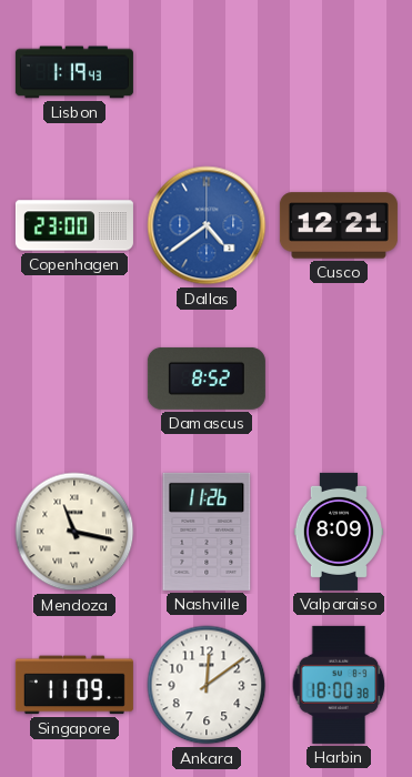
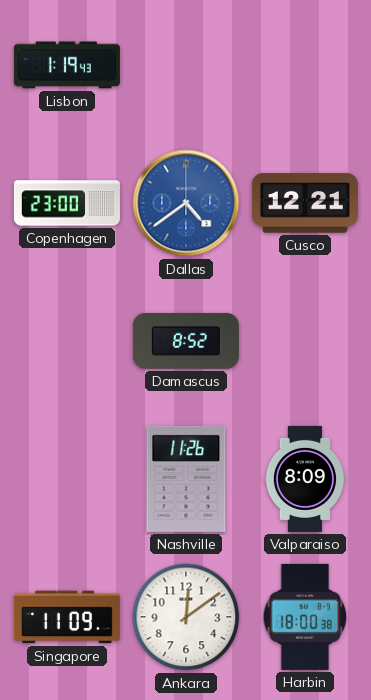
Mendoza: 11:17 -> none
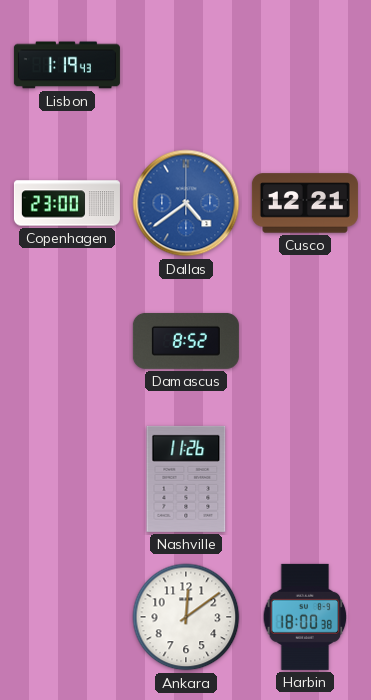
Valparaiso: 8:09 -> none
Singapore: 11:09 -> none
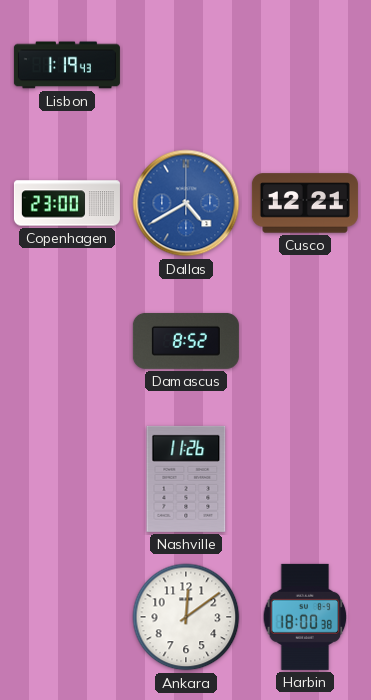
Dallas: 4:39 -> 4:40
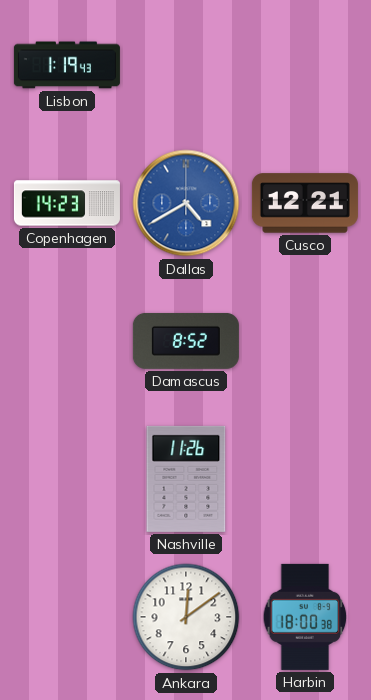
Copenhagen: 23:00 -> 14:23
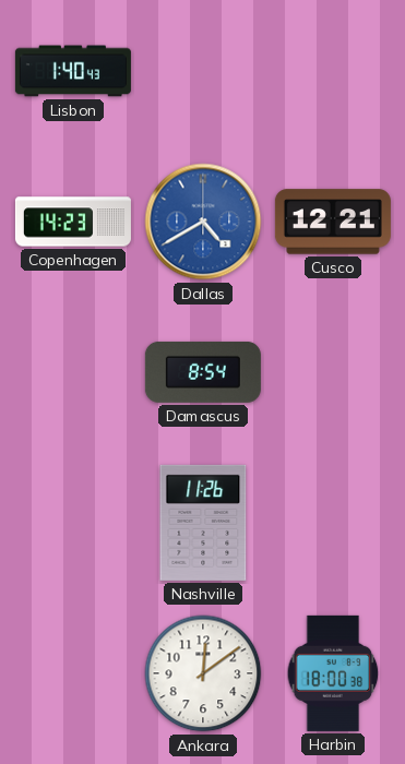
Lisbon: 1:19 -> 1:40
Damascus: 8:52 -> 8:54
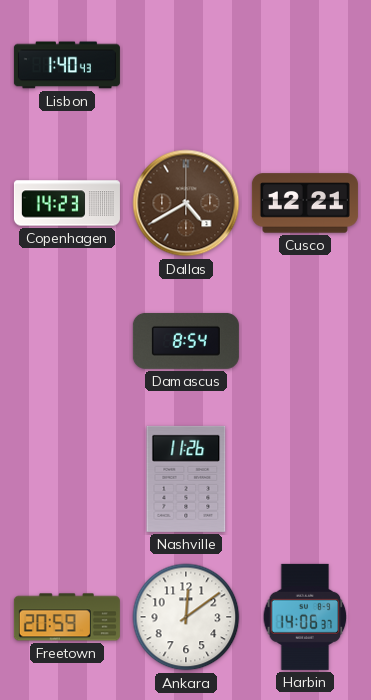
Dallas dial: blue -> brown
Freetown: none -> 20:59
Harbin: 18:00 -> 14:06
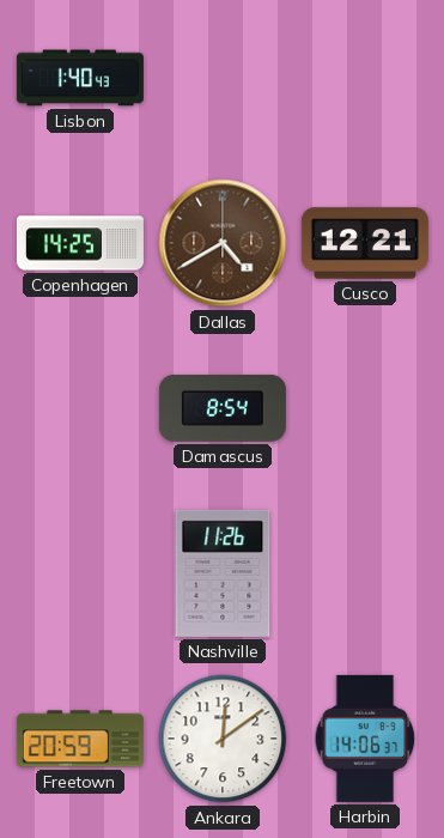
Copenhagen: 14:23 -> 14:25
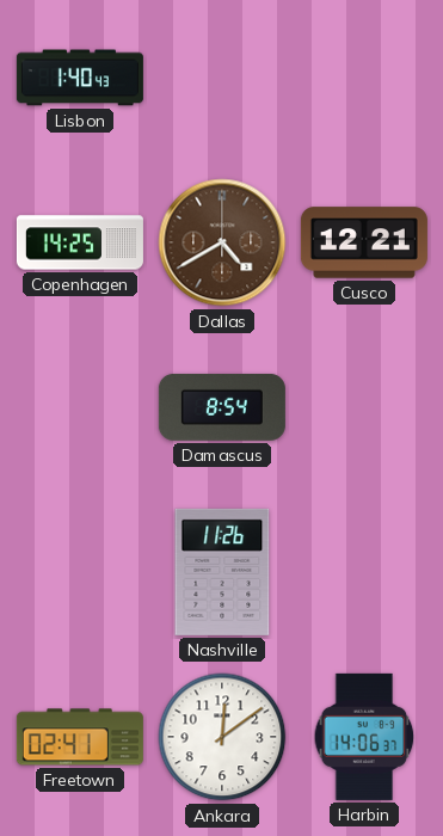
Freetown: 20:59 -> 02:41
